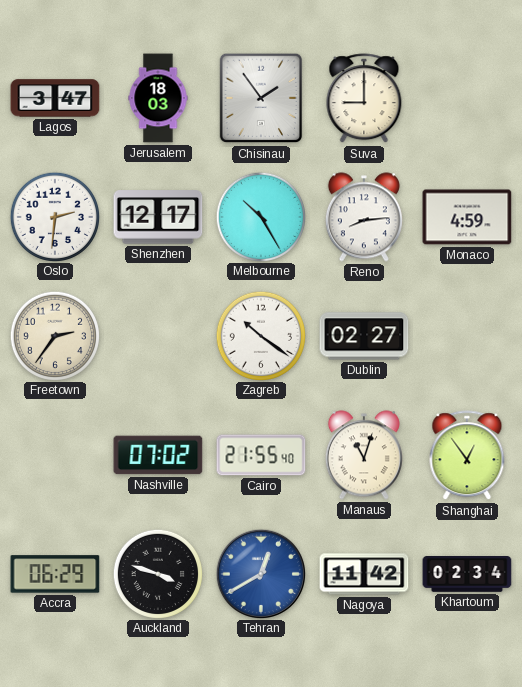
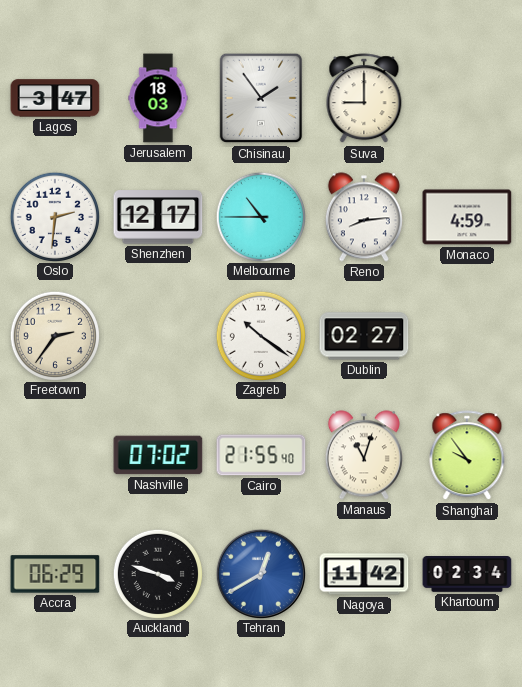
Melbourne: 10:25 -> 10:45
Shanghai: 12:54 -> 9:54
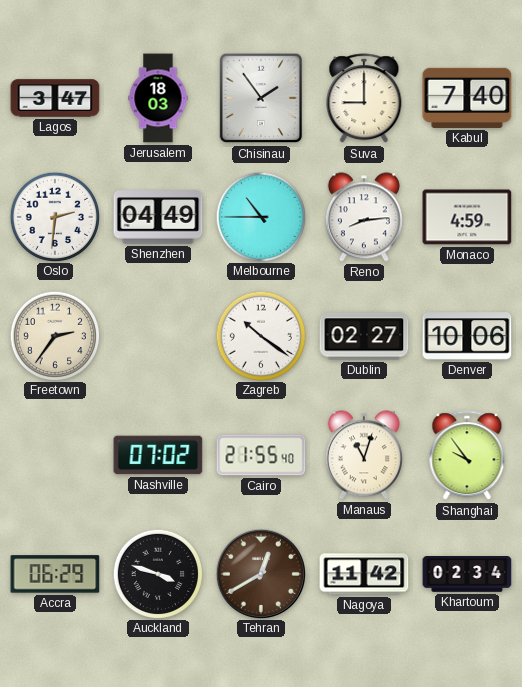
Kabul: none -> 7:40
Shenzhen: 12:17 -> 04:49
Denver: none -> 10:06
Tehran dial: blue -> brown
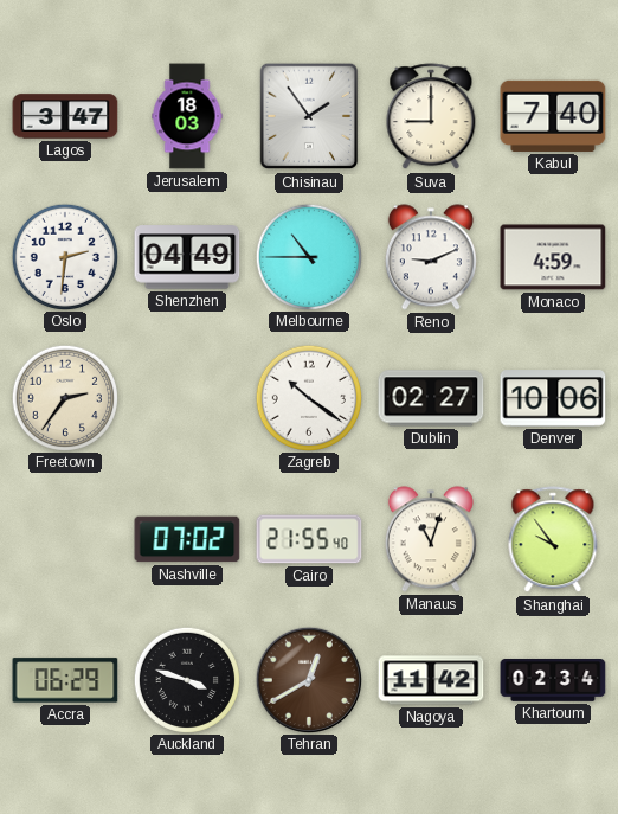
Reno: 8:14 -> 9:11
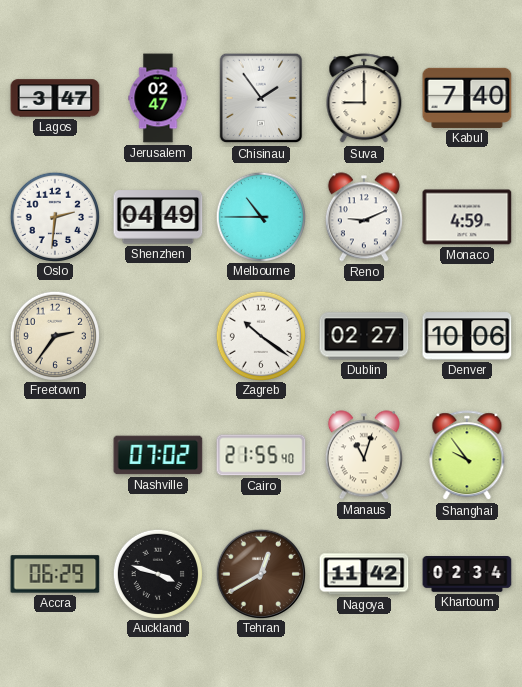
Jerusalem: 18:03 -> 02:47
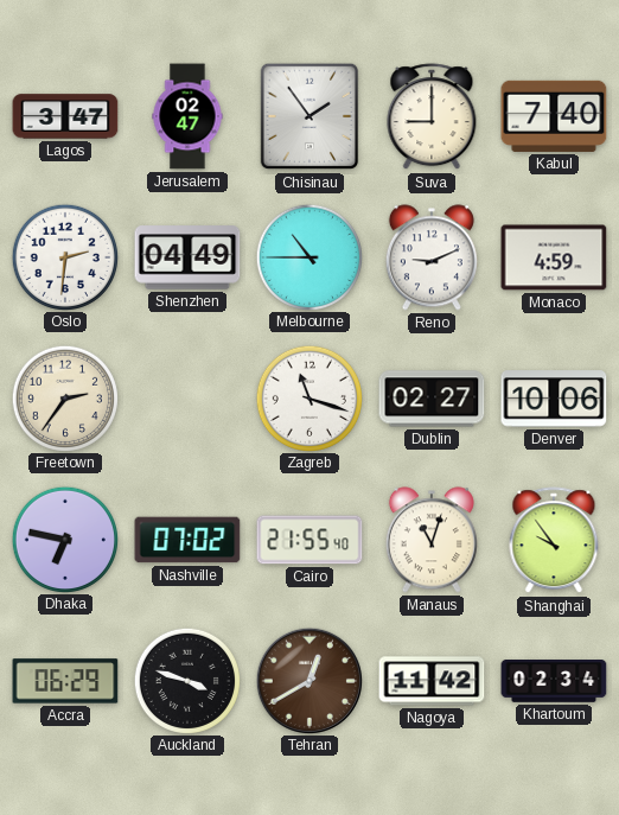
Zagreb: 10:21 -> 11:18
Dhaka: none -> 6:47
